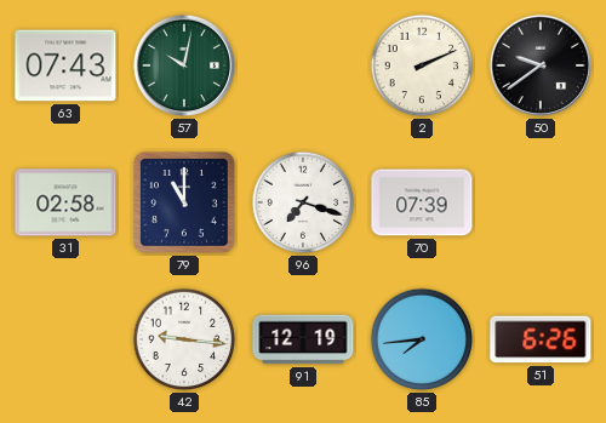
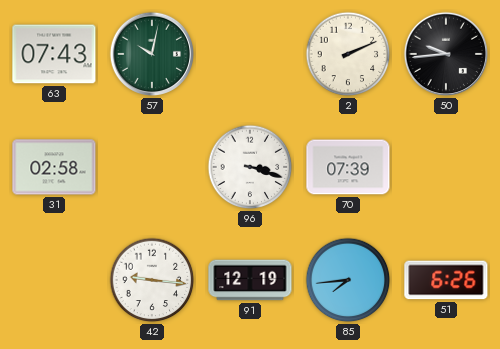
50: 9:39 -> 9:44
79: 11:00 -> none
96: 7:18 -> 3:18
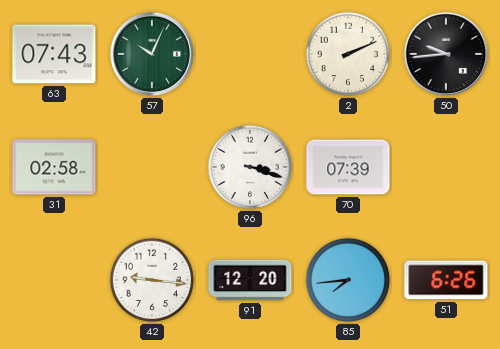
57: 10:02 -> 10:04
91: 12:19 -> 12:20
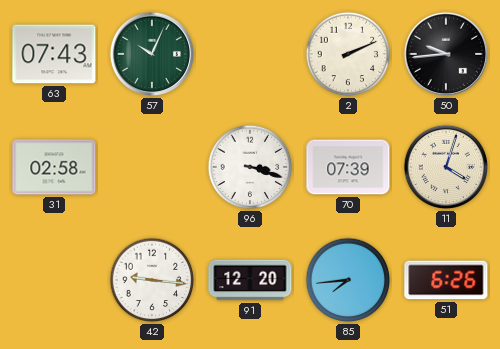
11: none -> 4:03
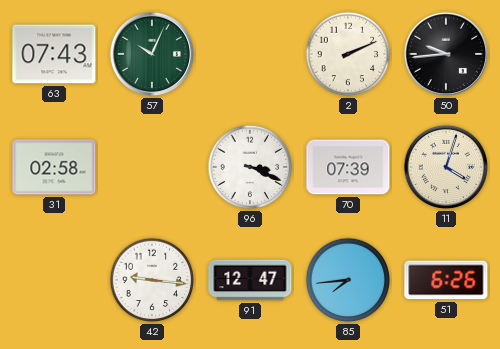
96: 3:18 -> 3:19
91: 12:20 -> 12:47
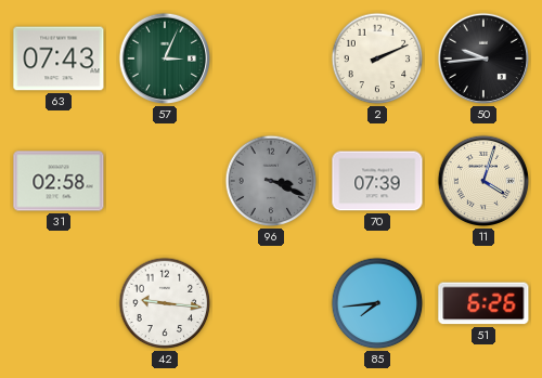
57: 10:04 -> 3:04
96 dial: white -> grey
91: 12:47 -> none
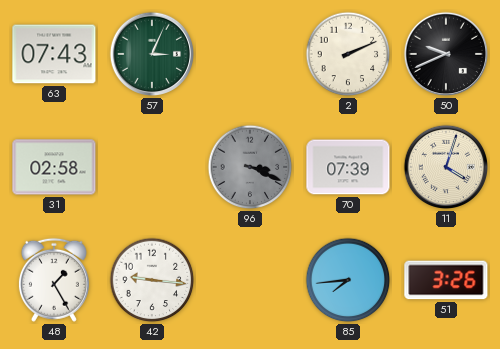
50: 9:44 -> 9:41
48: none -> 1:25
51: 6:26 -> 3:26
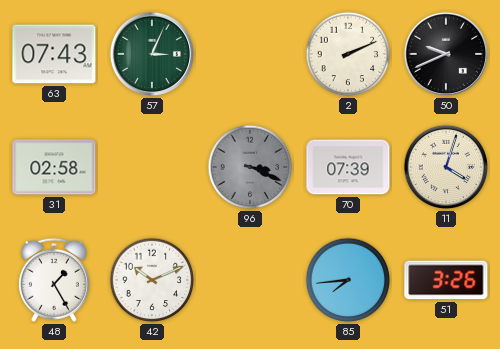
42: 9:16 -> 10:11
